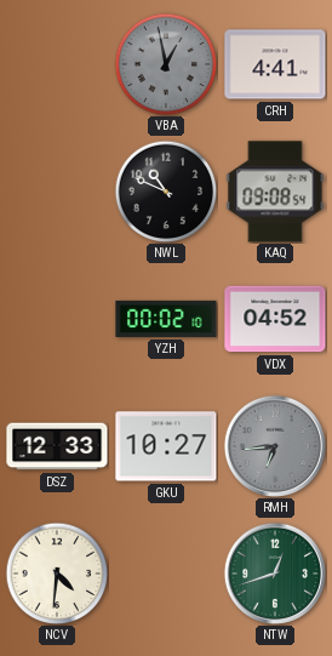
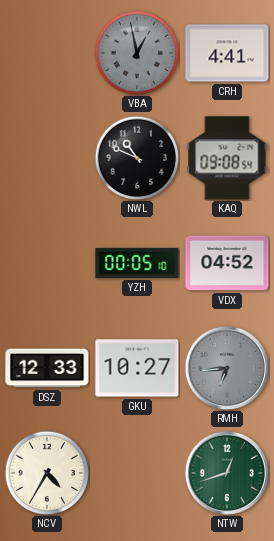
YZH: 00:02 -> 00:05
NCV: 4:31 -> 4:35
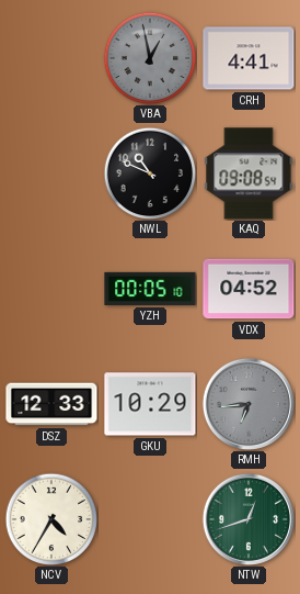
GKU: 10:27 -> 10:29
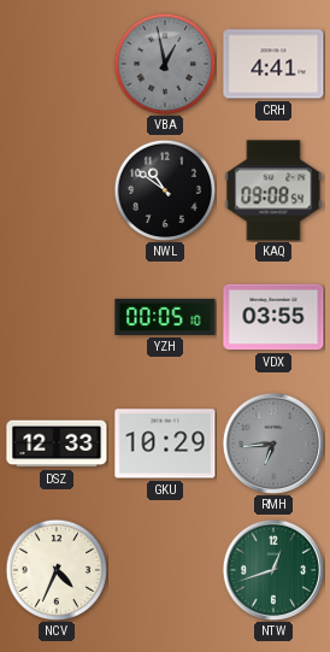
NWL: 10:49 -> 10:51
VDX: 04:52 -> 03:55
NCV: 4:35 -> 4:34
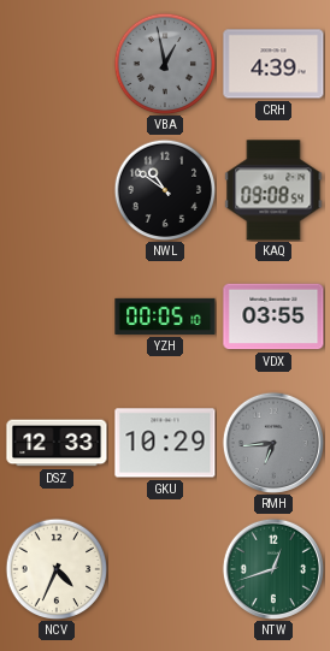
CRH: 4:41 -> 4:39
